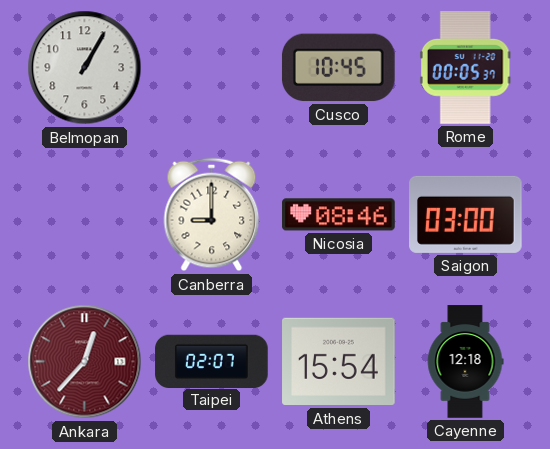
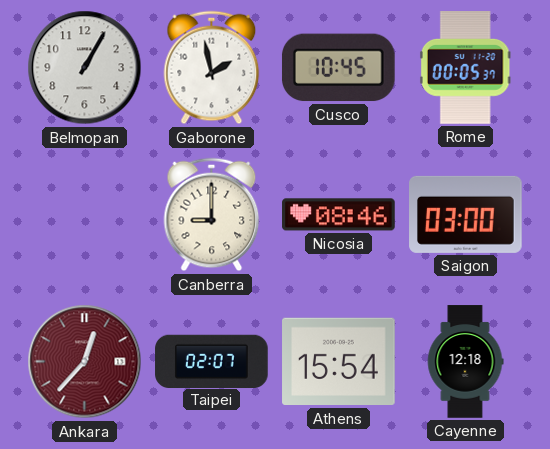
Gaborone: none -> 1:58
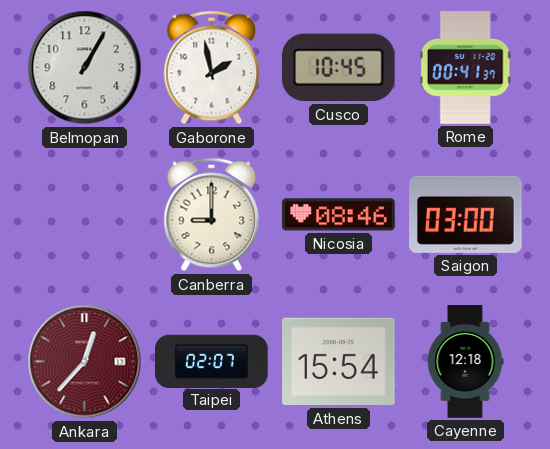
Rome: 00:05 -> 00:41
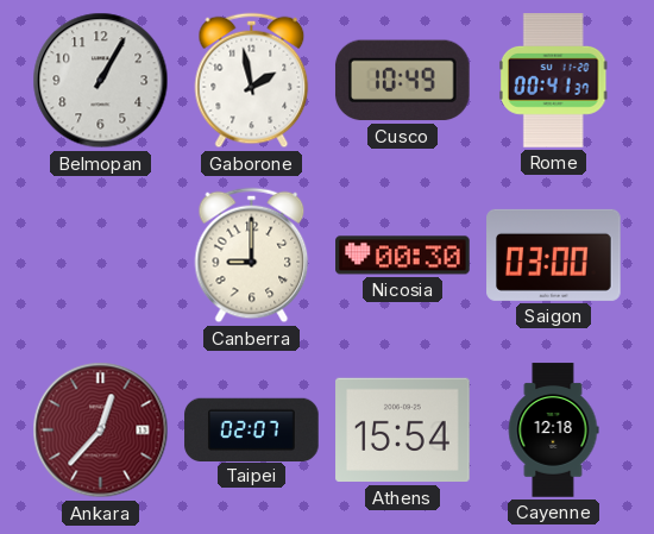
Cusco: 10:45 -> 10:49
Nicosia: 08:46 -> 00:30
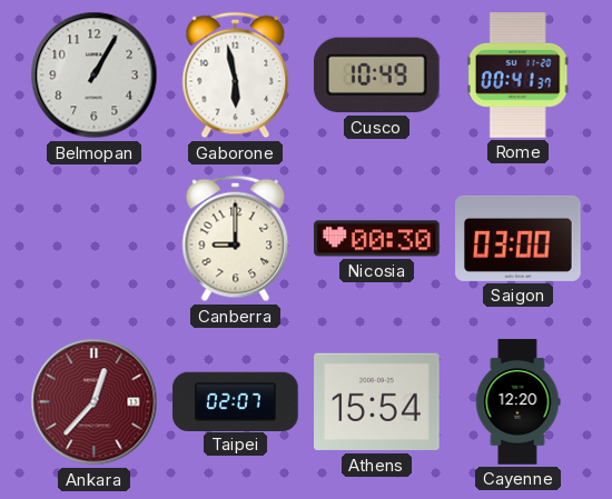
Gaborone: 1:58 -> 5:58
Cayenne: 12:18 -> 12:20
